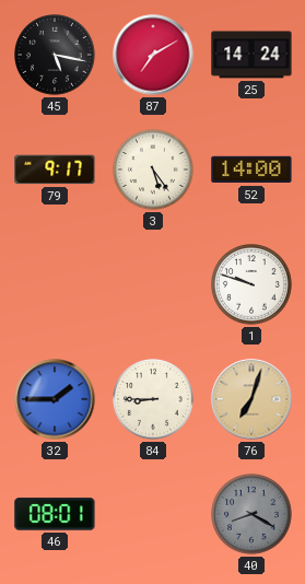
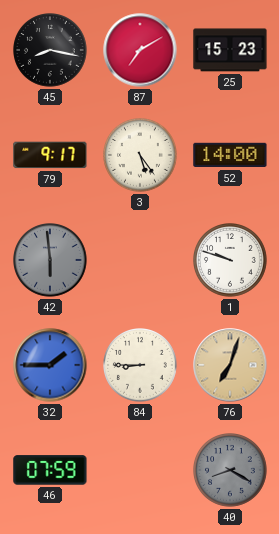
45: 5:17 -> 8:17
25: 14:24 -> 15:23
42: none -> 5:59
46: 08:01 -> 07:59
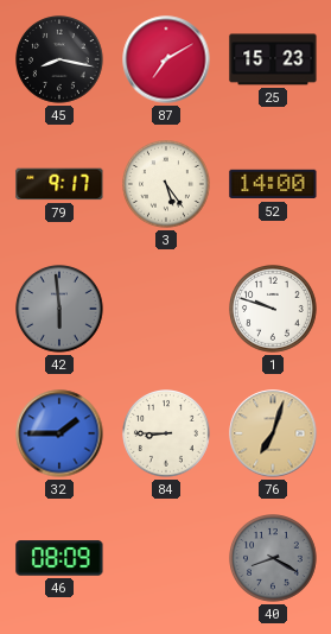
46: 07:59 -> 08:09
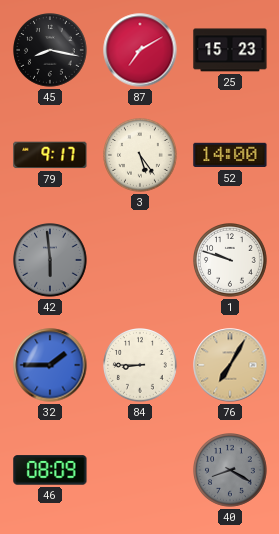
76: 7:03 -> 7:05
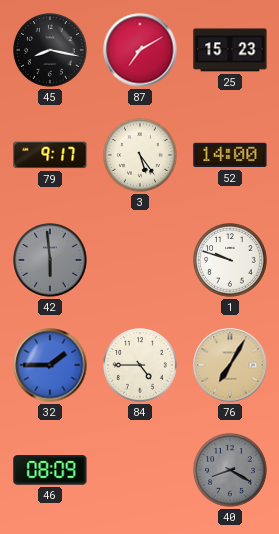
84: 8:45 -> 4:45
